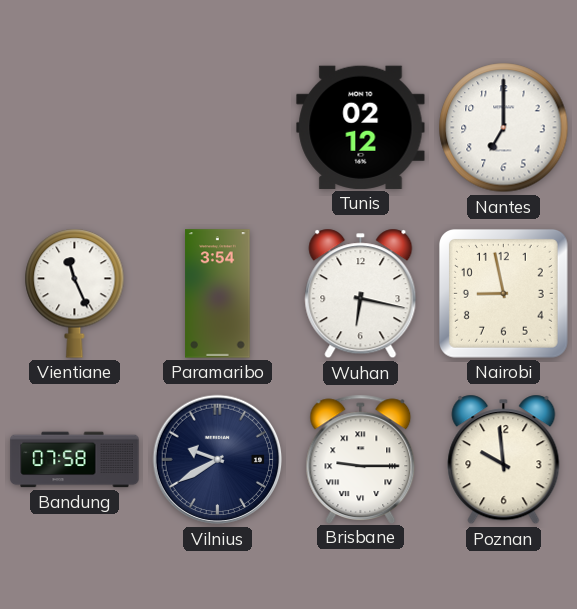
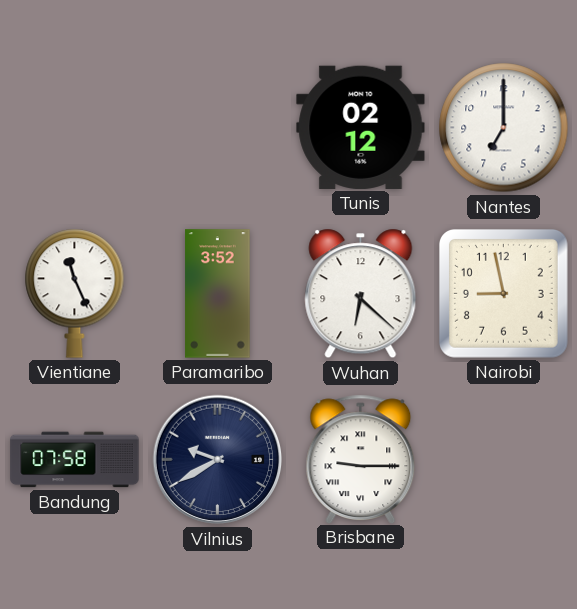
Paramaribo: 3:54 -> 3:52
Wuhan: 6:17 -> 6:22
Poznan: 9:59 -> none
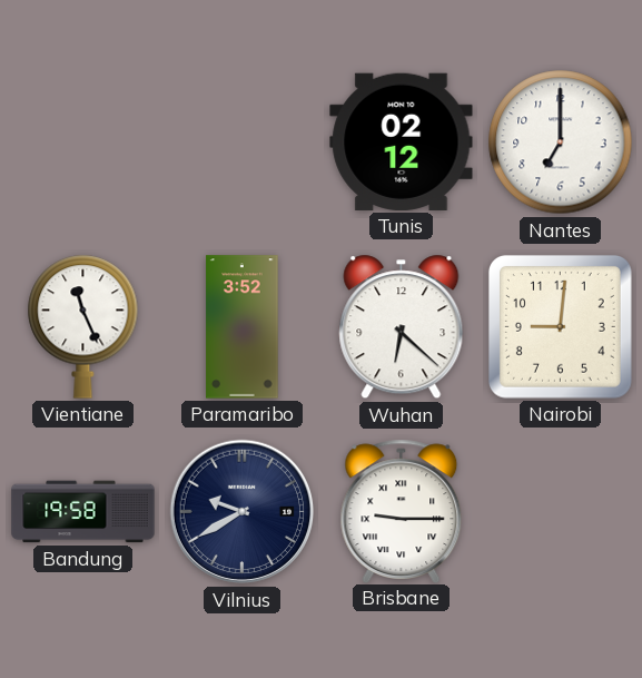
Nairobi: 8:58 -> 9:01
Bandung: 07:58 -> 19:58
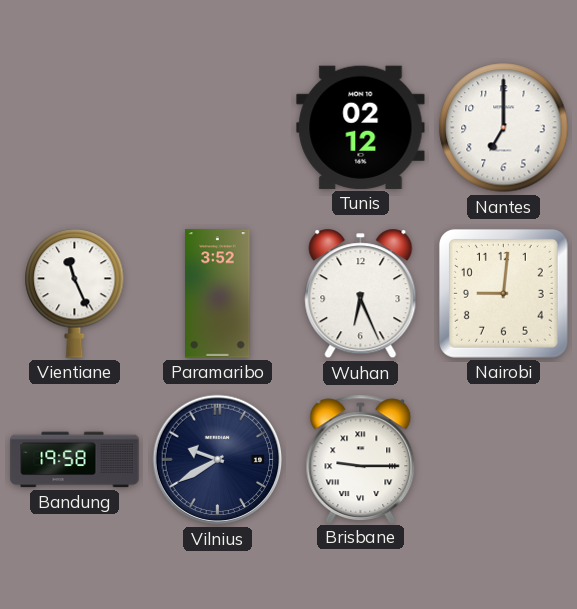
Wuhan: 6:22 -> 6:26
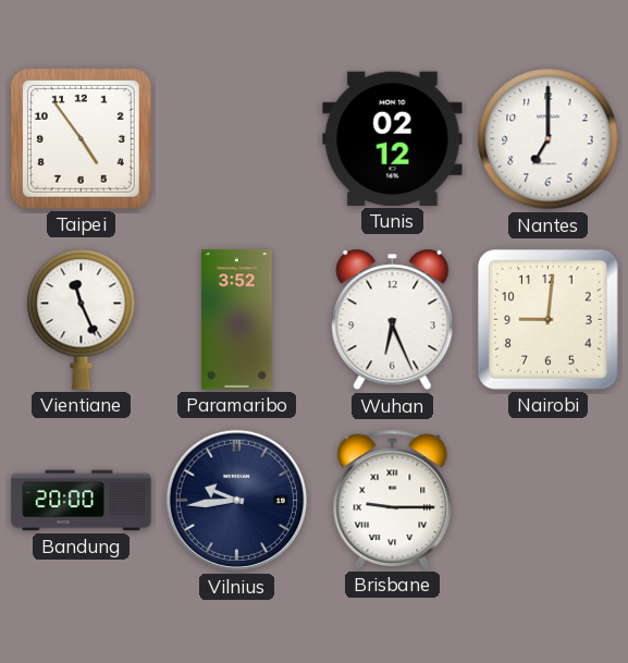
Taipei: none -> 4:54
Bandung: 19:58 -> 20:00
Vilnius: 9:40 -> 9:44
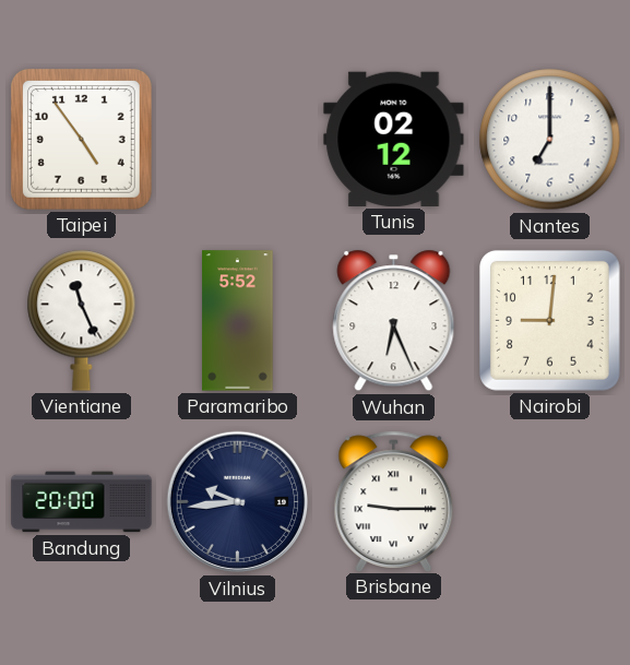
Paramaribo: 3:52 -> 5:52
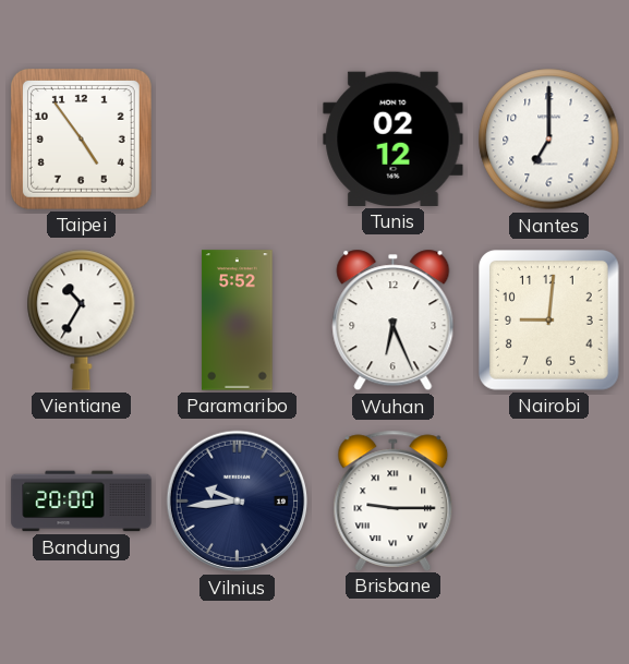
Vientiane: 11:26 -> 10:35
